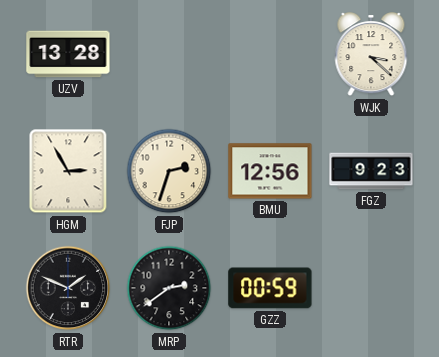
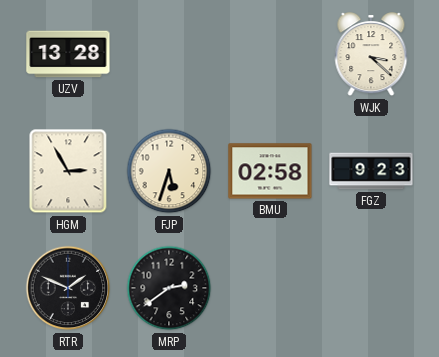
FJP: 2:33 -> 5:33
BMU: 12:56 -> 02:58
GZZ: 00:59 -> none
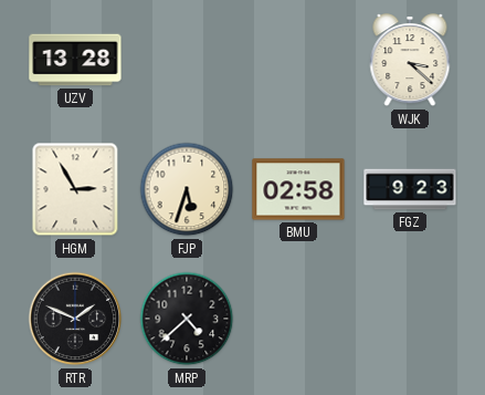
MRP: 2:39 -> 4:38
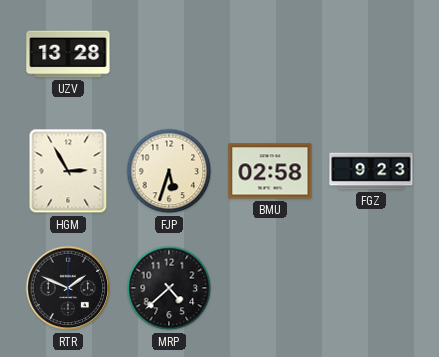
WJK: 3:22 -> none
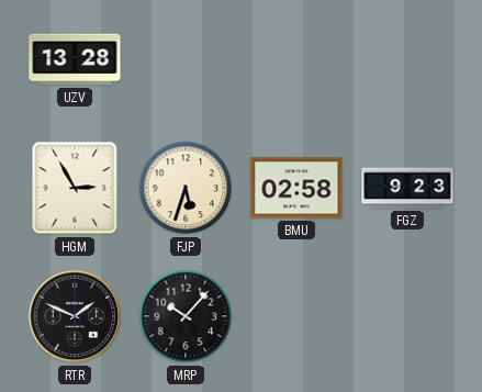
MRP: 4:38 -> 10:07
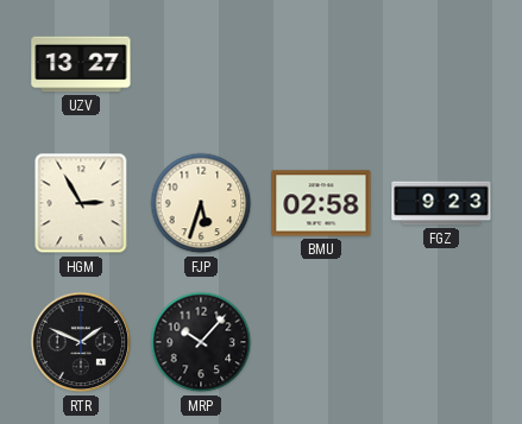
UZV: 13:28 -> 13:27
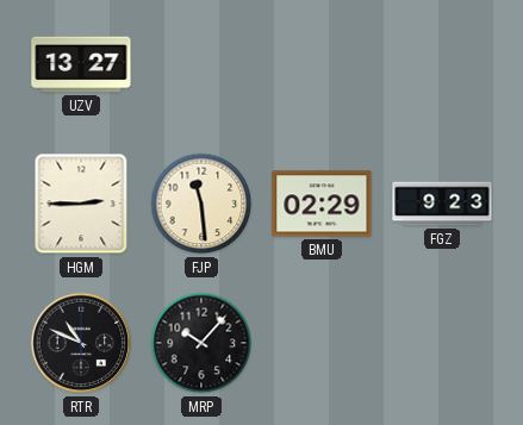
HGM: 2:55 -> 2:45
FJP: 5:33 -> 11:29
BMU: 02:58 -> 02:29
RTR: 1:49 -> 10:49
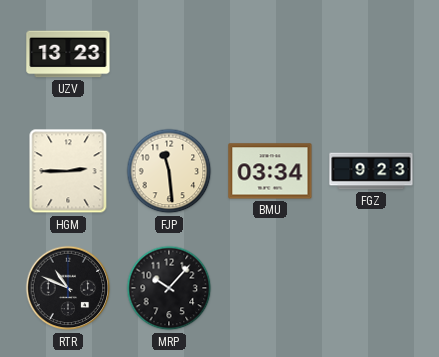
UZV: 13:27 -> 13:23
BMU: 02:29 -> 03:34
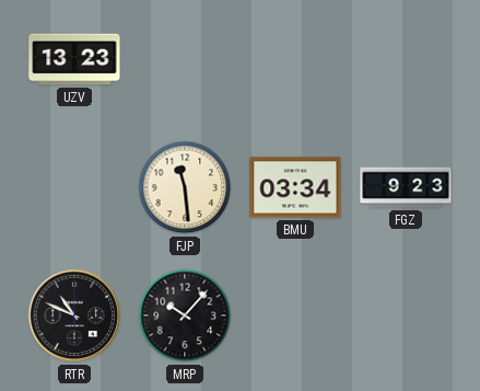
HGM: 2:45 -> none
